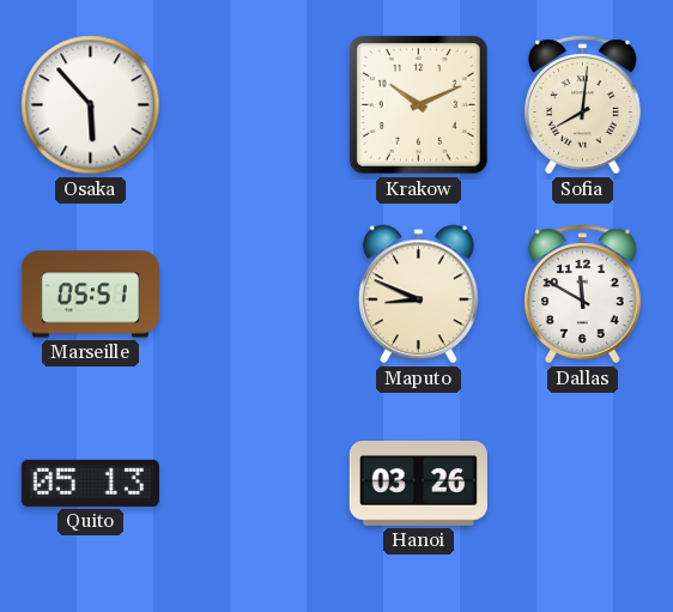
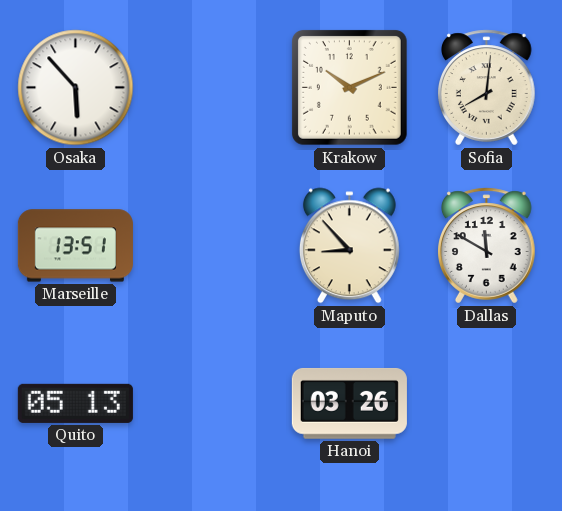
Marseille: 05:51 -> 13:51
Maputo: 8:49 -> 8:53
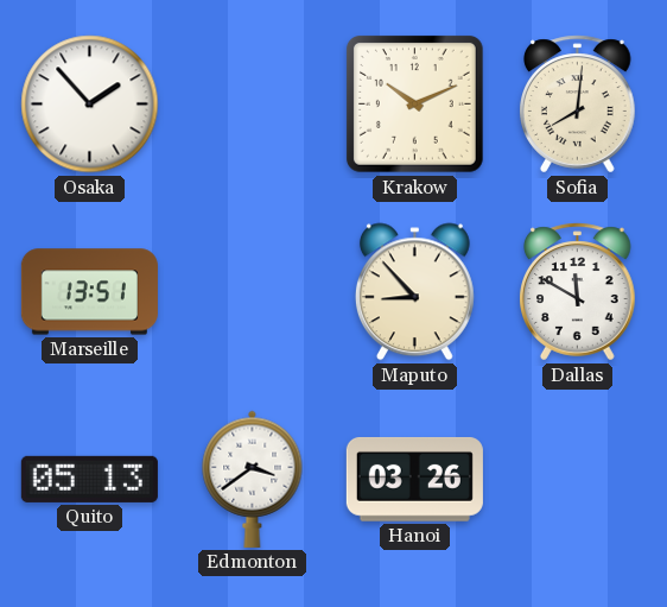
Osaka: 5:53 -> 1:53
Edmonton: none -> 3:39
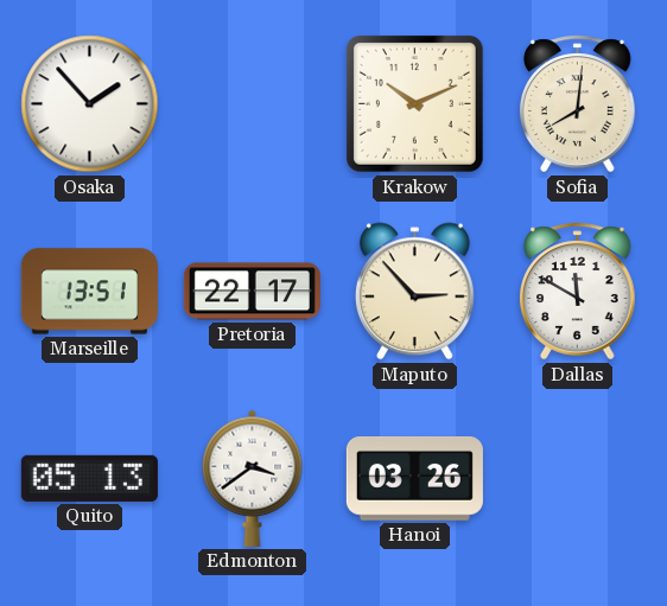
Pretoria: none -> 22:17
Maputo: 8:53 -> 2:53
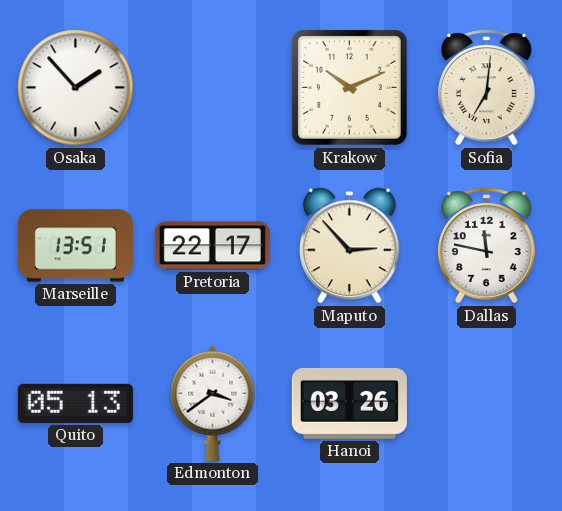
Sofia: 8:01 -> 7:01
Dallas: 11:50 -> 11:47
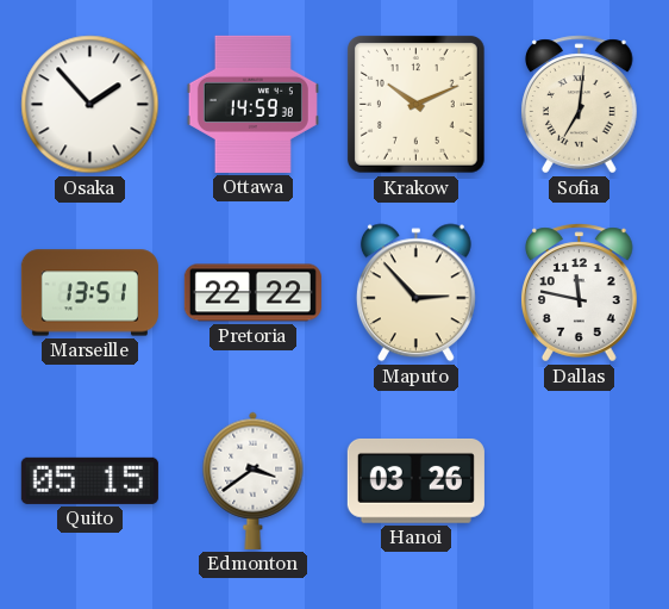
Ottawa: none -> 14:59
Pretoria: 22:17 -> 22:22
Quito: 05:13 -> 05:15
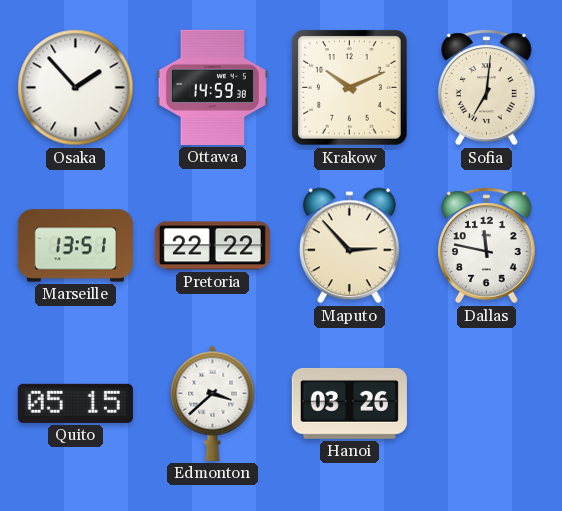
Edmonton: 3:39 -> 3:38
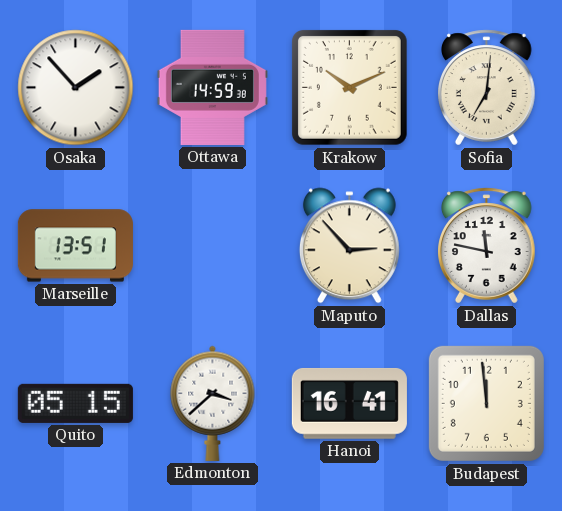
Pretoria: 22:22 -> none
Hanoi: 03:26 -> 16:41
Budapest: none -> 11:59
